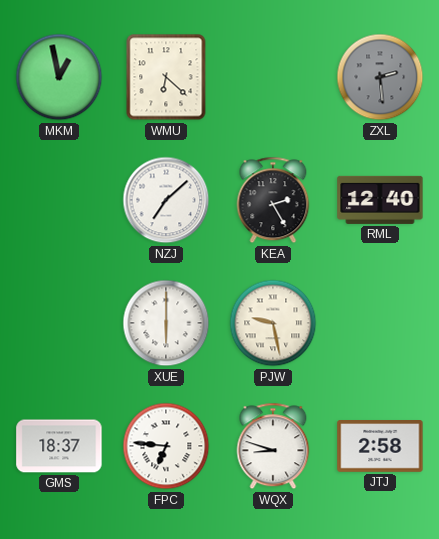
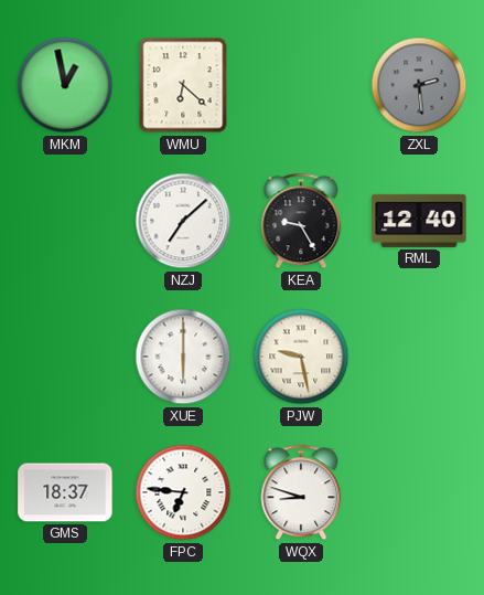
KEA: 2:25 -> 9:25
JTJ: 2:58 -> none
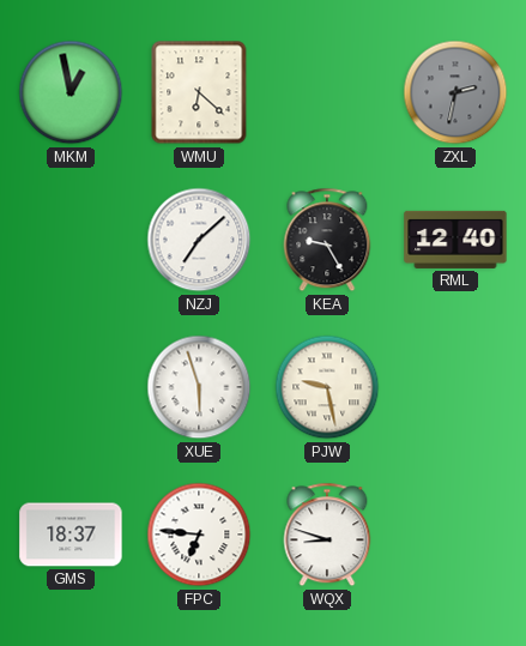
ZXL: 2:29 -> 2:32
XUE: 6:00 -> 5:57
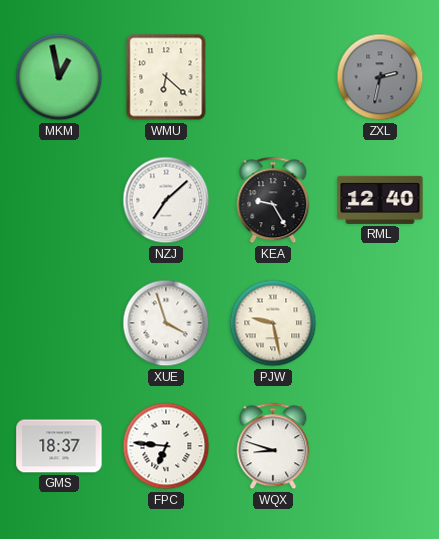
XUE: 5:57 -> 3:57
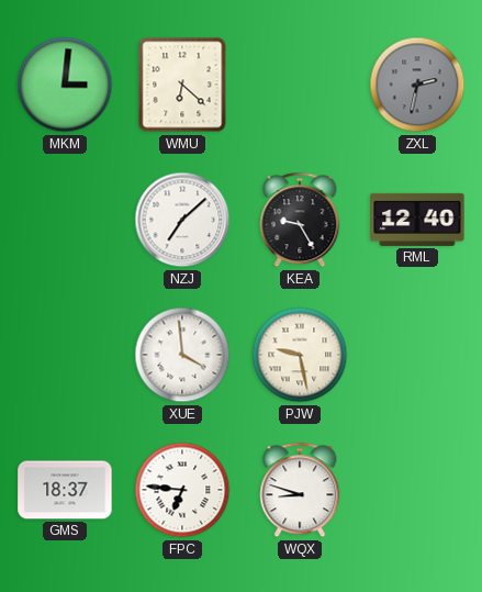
MKM: 12:58 -> 3:01
XUE: 3:57 -> 3:59
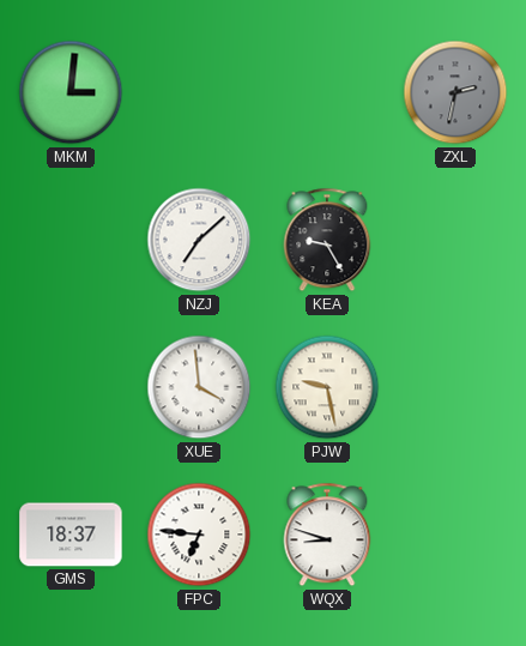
WMU: 6:22 -> none
RML: 12:40 -> none
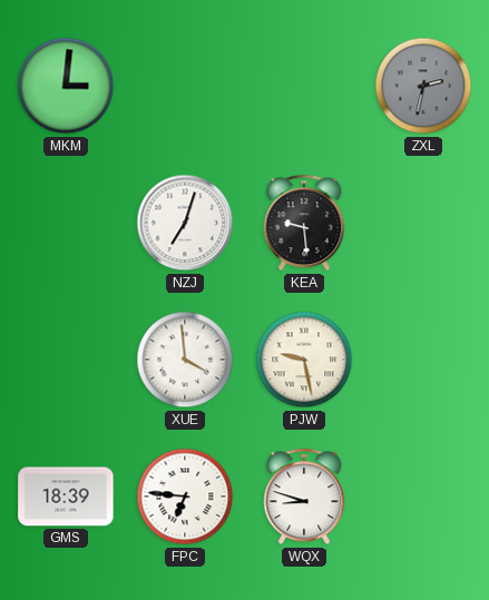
NZJ: 7:08 -> 7:03
KEA: 9:25 -> 9:29
GMS: 18:37 -> 18:39
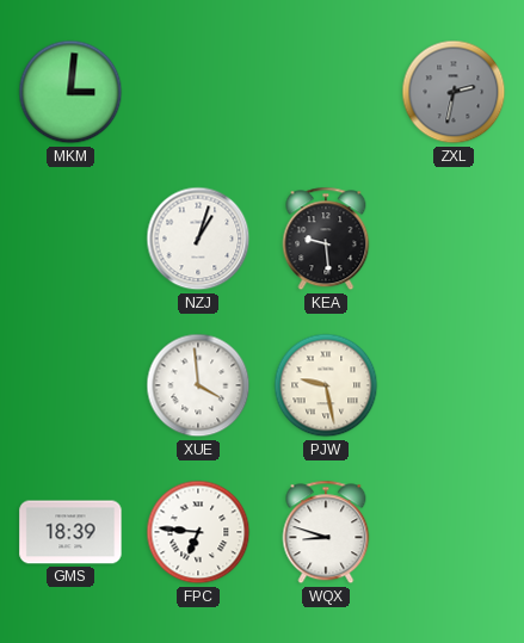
NZJ: 7:03 -> 1:03
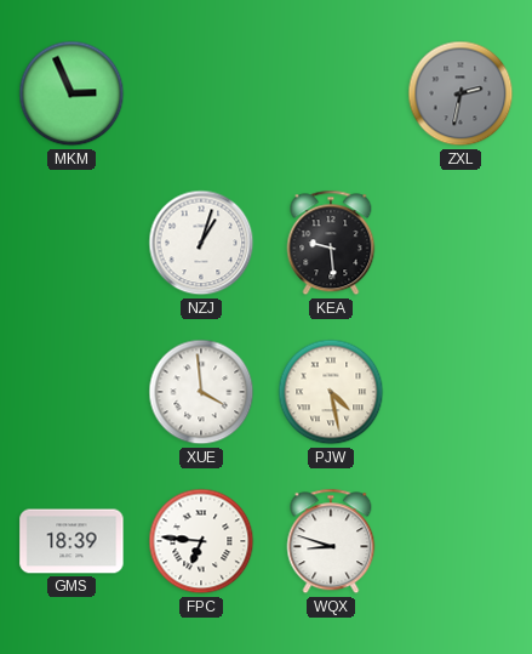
MKM: 3:01 -> 2:56
PJW: 9:28 -> 4:28
